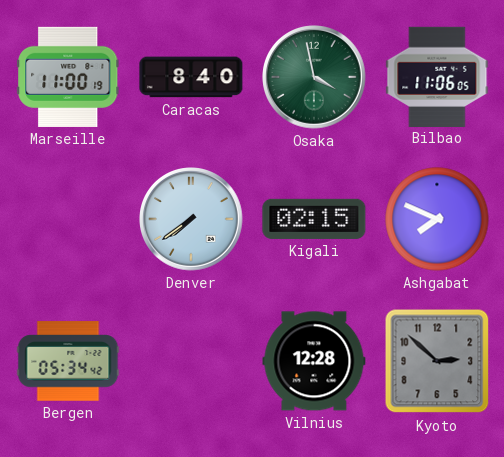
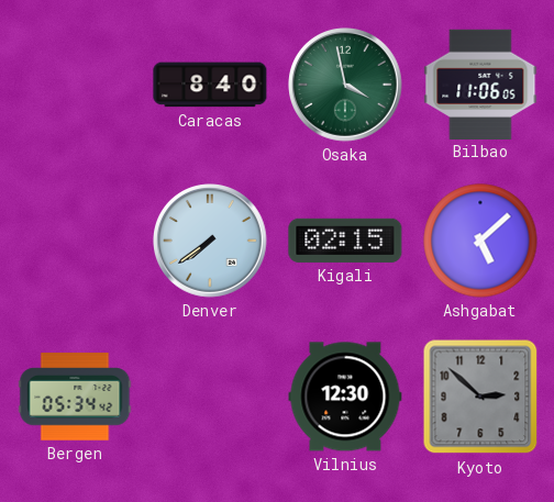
Marseille: 11:00 -> none
Ashgabat: 7:49 -> 5:08
Vilnius: 12:28 -> 12:30
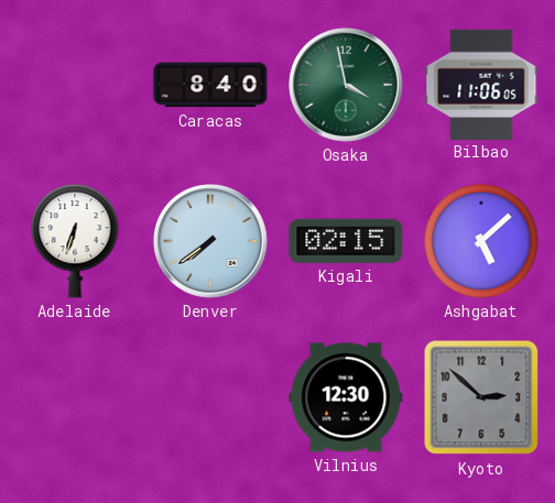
Adelaide: none -> 6:33
Bergen: 05:34 -> none
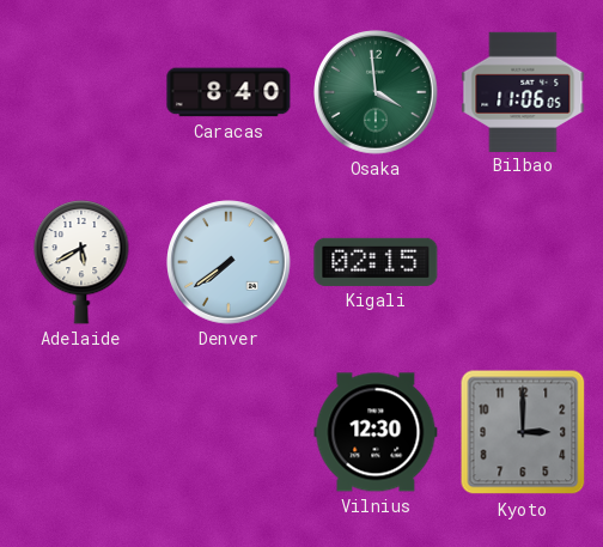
Osaka: 3:58 -> 3:59
Adelaide: 6:33 -> 5:40
Ashgabat: 5:08 -> none
Kyoto: 2:52 -> 3:00
